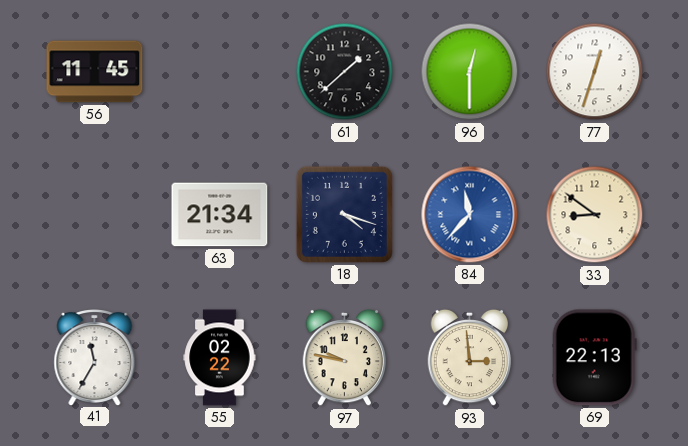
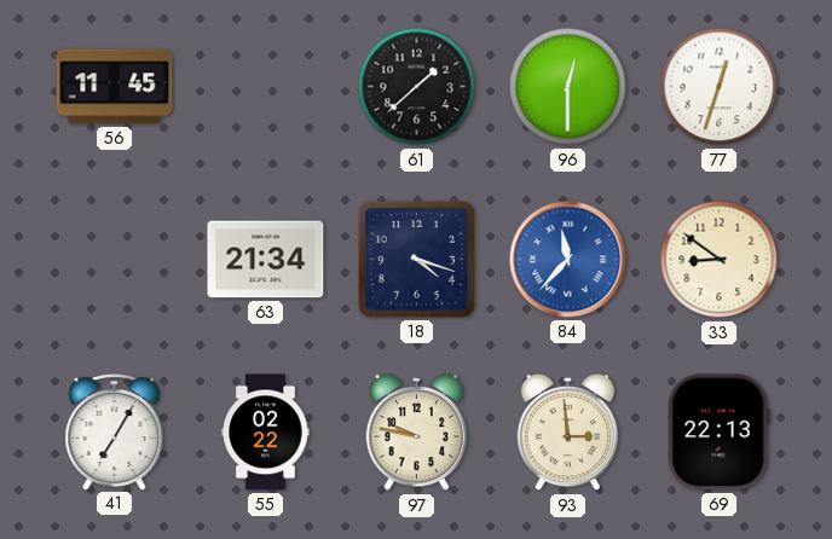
41: 11:35 -> 7:05
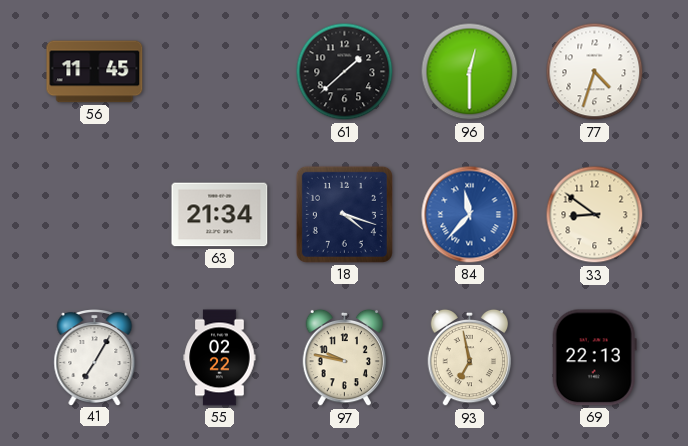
77: 12:33 -> 4:33
93: 2:59 -> 6:58
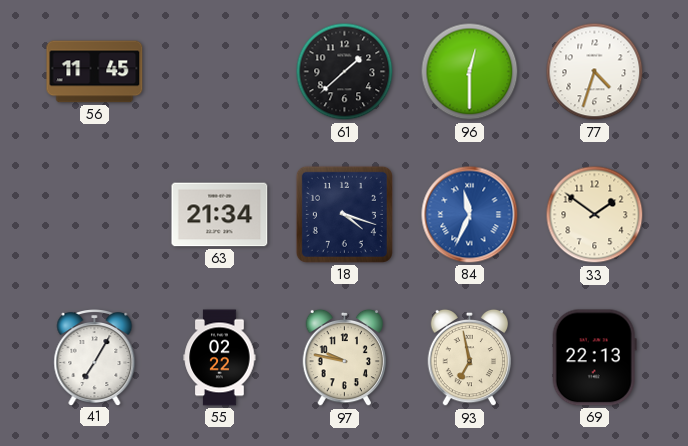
84: 11:37 -> 11:34
33: 8:51 -> 1:51
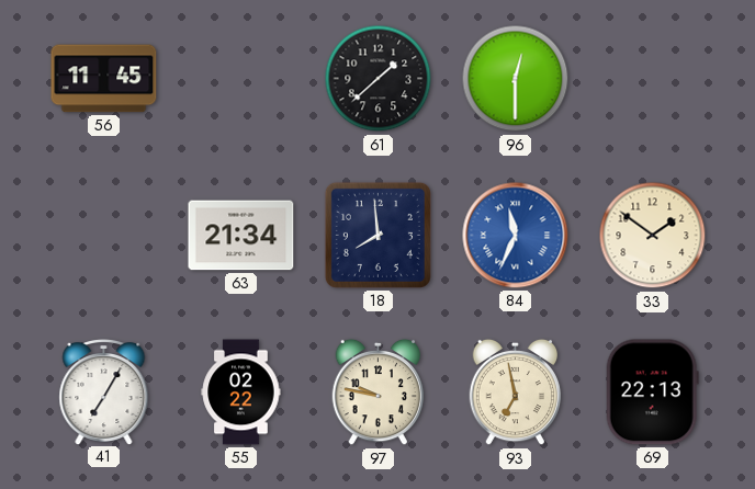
77: 4:33 -> none
18: 4:18 -> 7:59
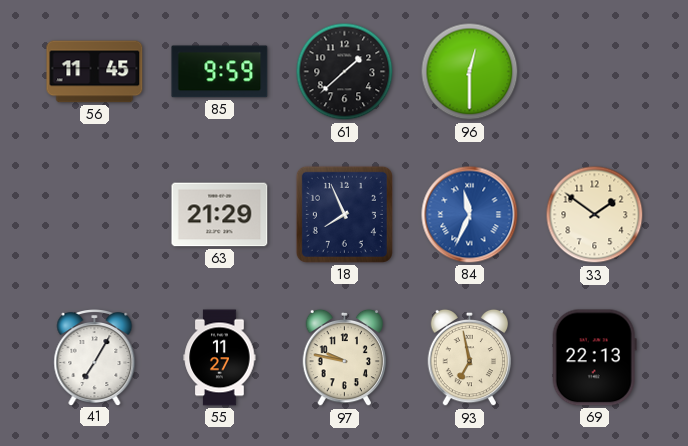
85: none -> 9:59
63: 21:34 -> 21:29
18: 7:59 -> 7:56
55: 02:22 -> 11:27
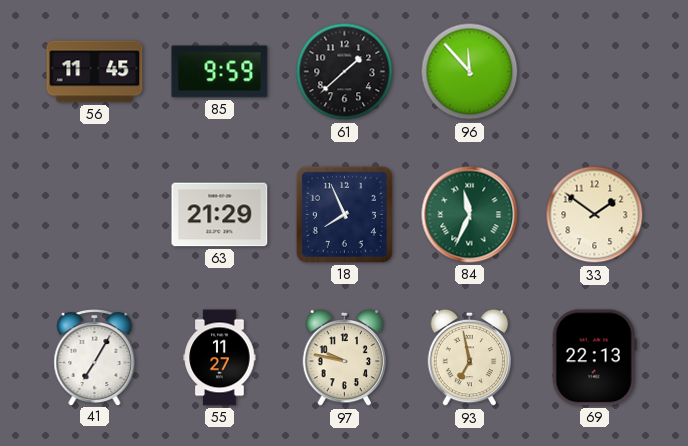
96: 12:30 -> 11:53
84 dial: blue -> green
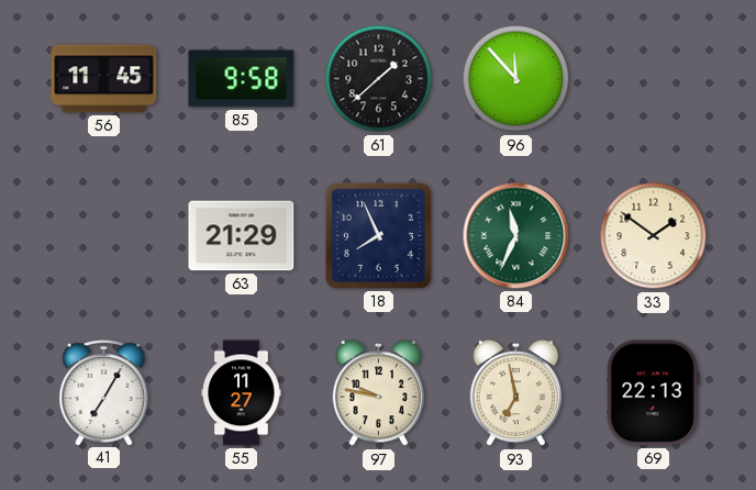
85: 9:59 -> 9:58
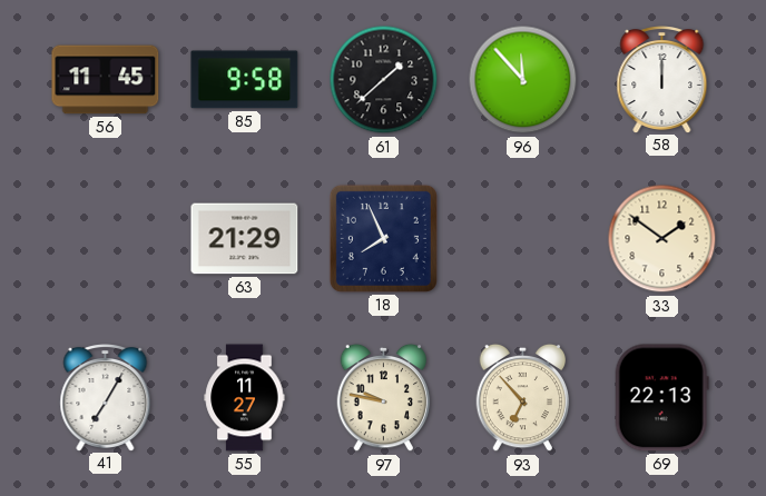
58: none -> 12:00
84: 11:34 -> none
93: 6:58 -> 6:53
